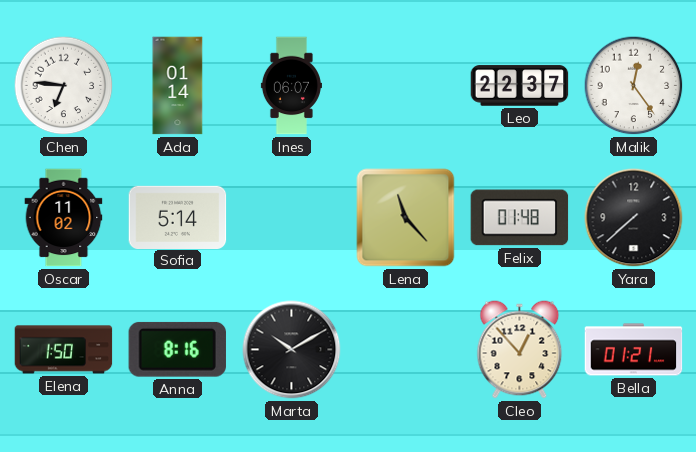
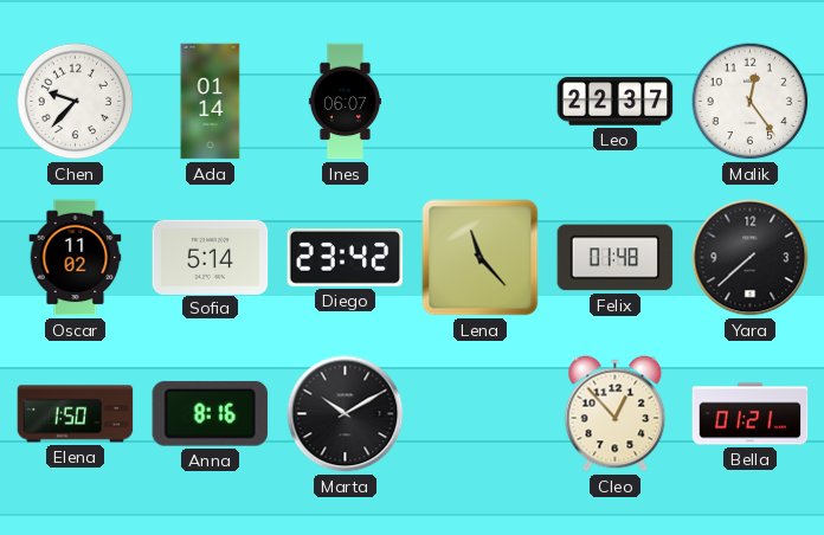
Chen: 6:46 -> 9:37
Diego: none -> 23:42
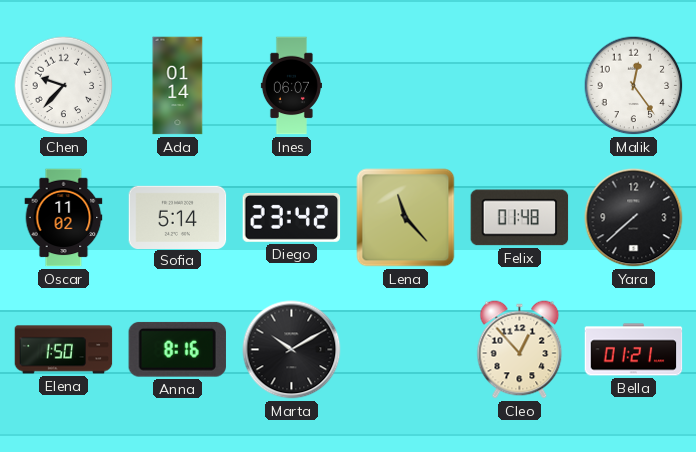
Leo: 22:37 -> none
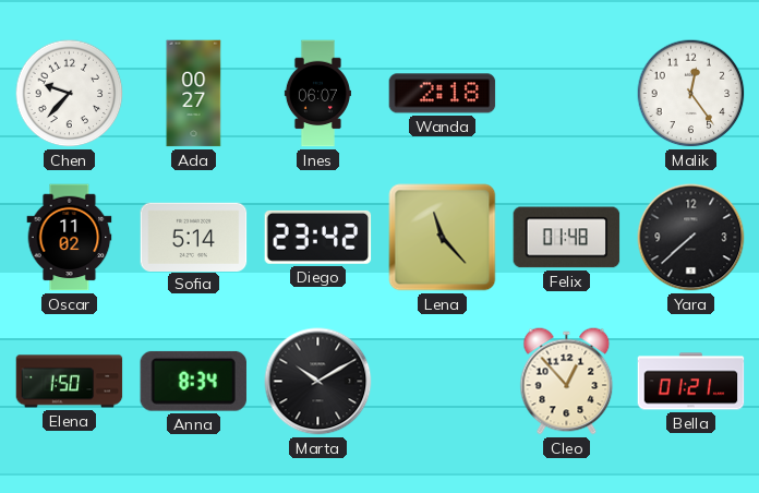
Ada: 01:14 -> 00:27
Wanda: none -> 2:18
Anna: 8:16 -> 8:34
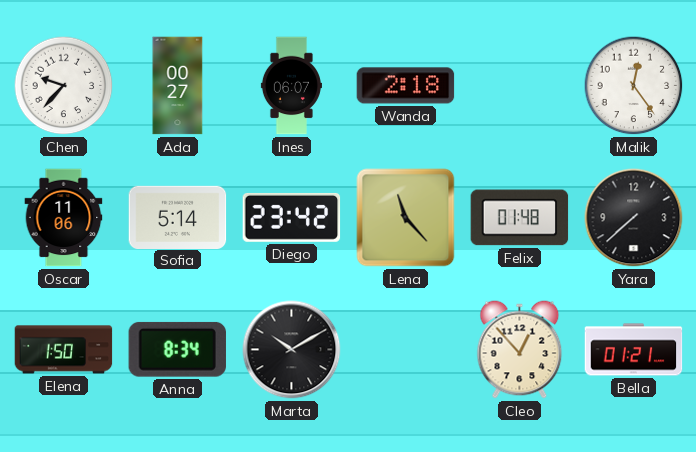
Oscar: 11:02 -> 11:06
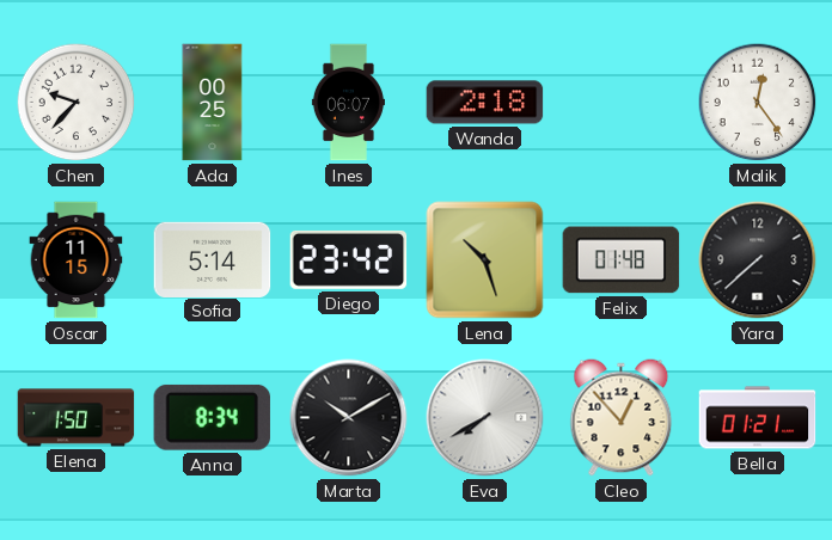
Ada: 00:27 -> 00:25
Oscar: 11:06 -> 11:15
Lena: 11:23 -> 10:27
Eva: none -> 7:40
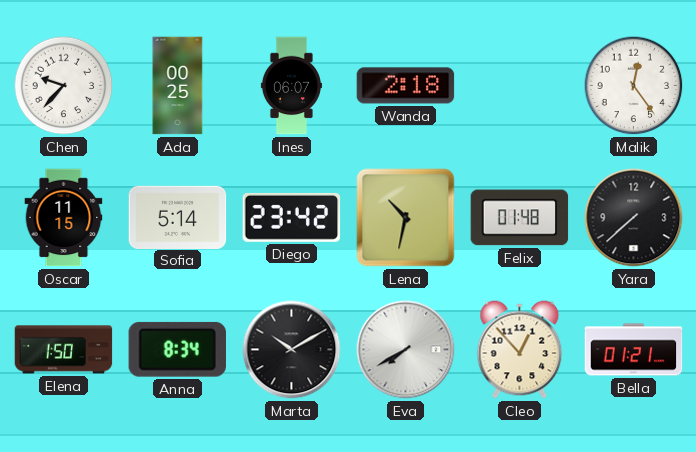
Lena: 10:27 -> 10:32
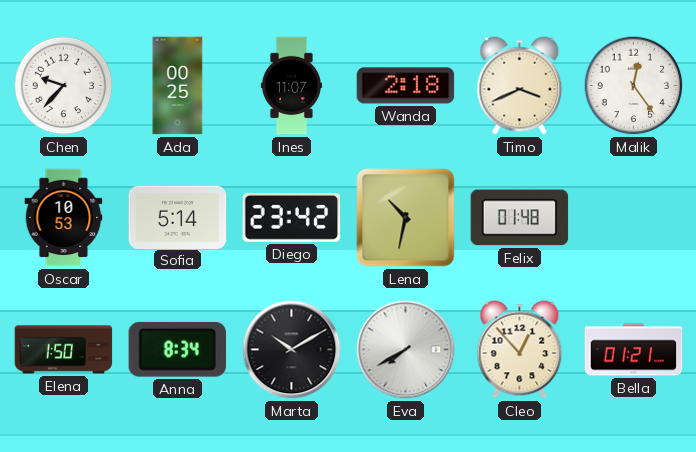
Ines: 06:07 -> 11:07
Timo: none -> 3:41
Oscar: 11:15 -> 10:53
Yara: 7:38 -> none
